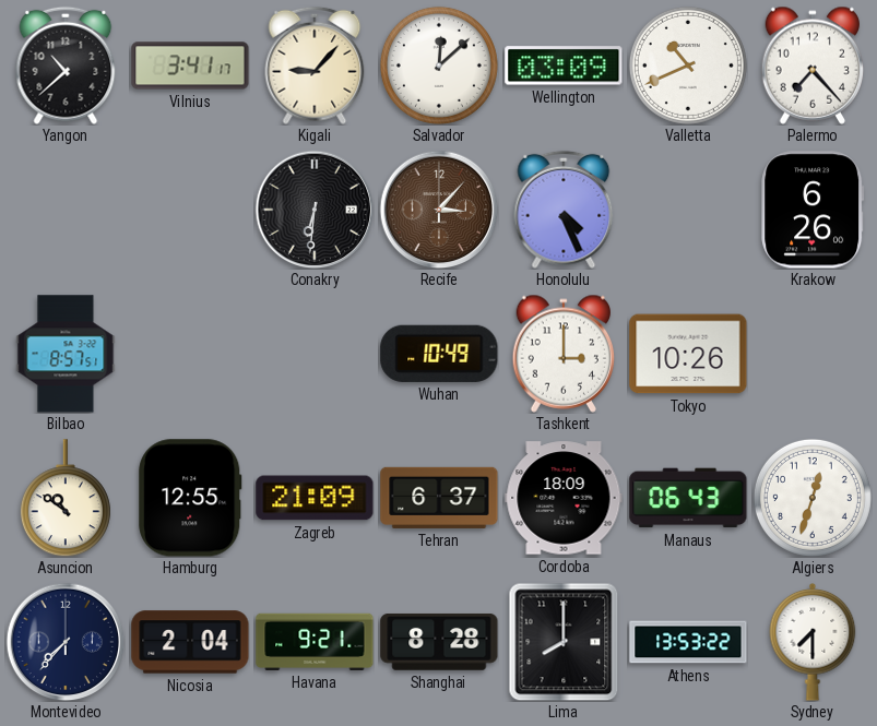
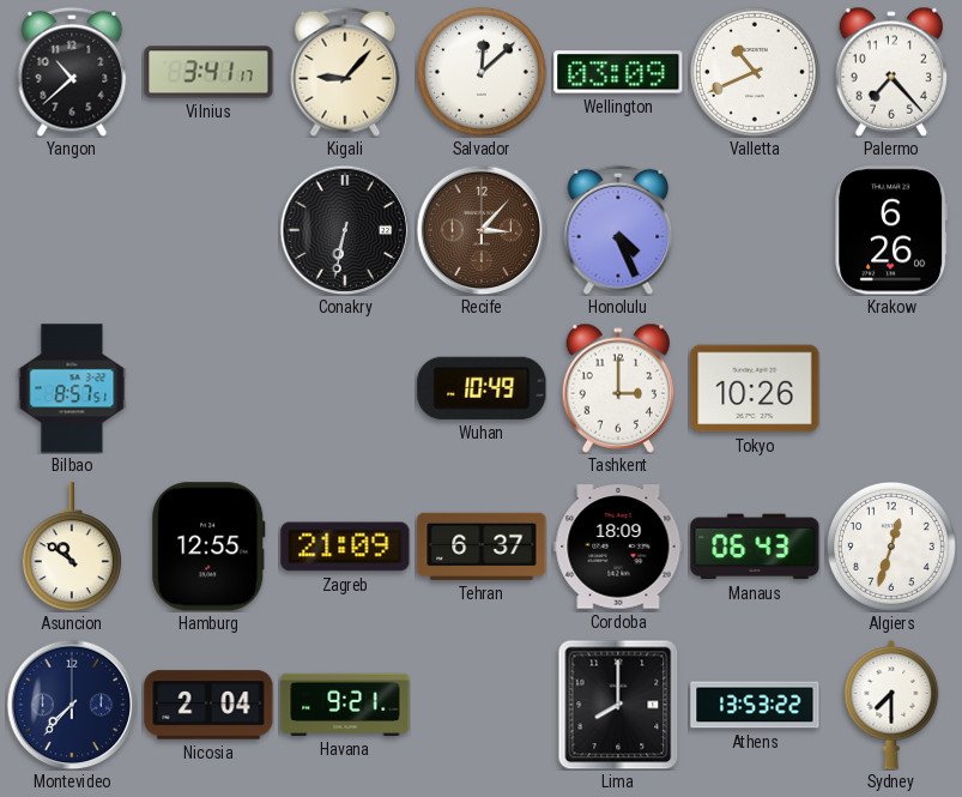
Conakry: 6:31 -> 6:32
Shanghai: 8:28 -> none
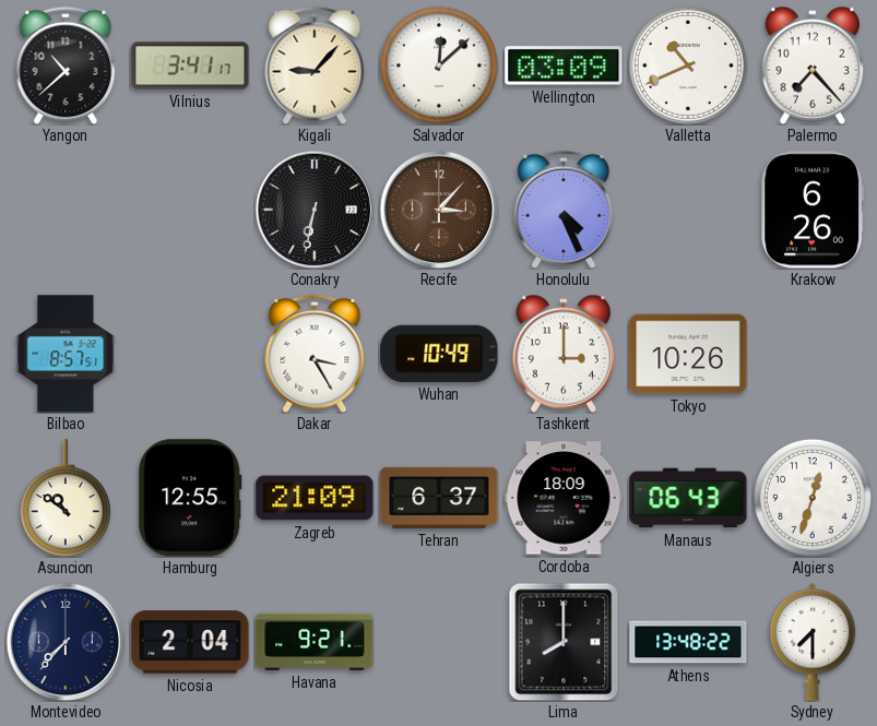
Dakar: none -> 3:25
Athens: 13:53 -> 13:48
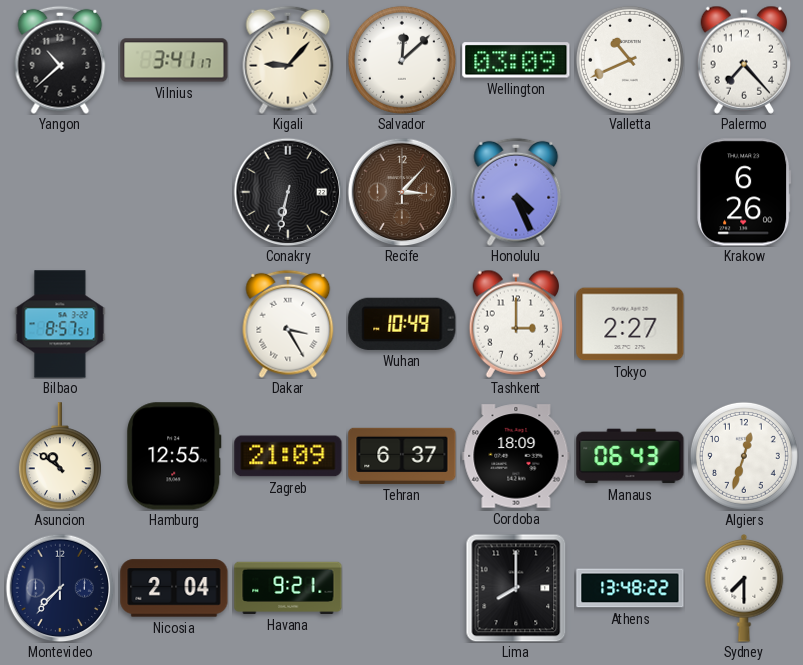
Tokyo: 10:26 -> 2:27
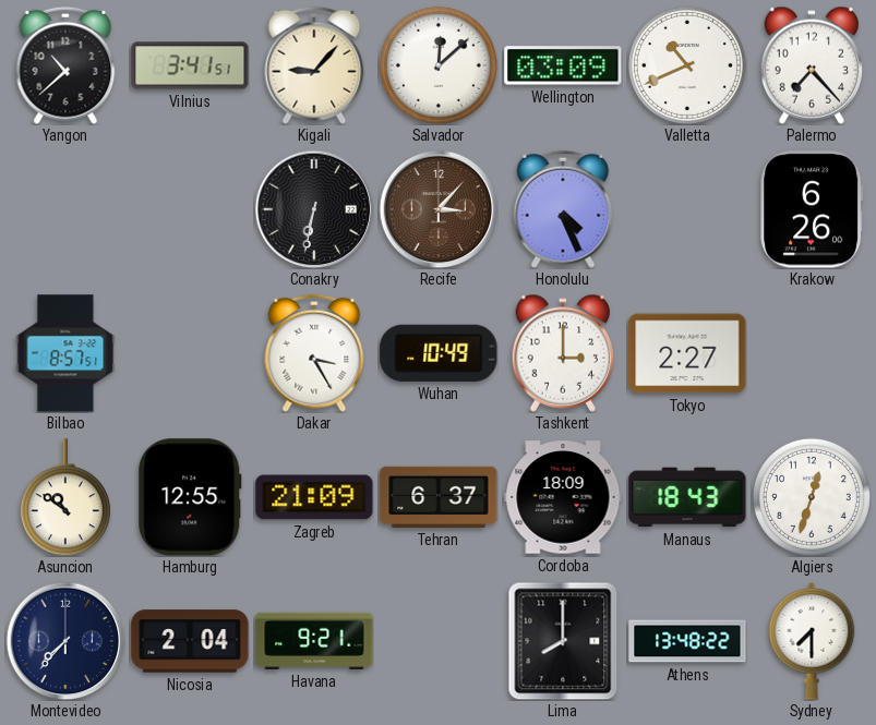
Vilnius: 3:41:17 -> 3:41:51
Manaus: 06:43 -> 18:43
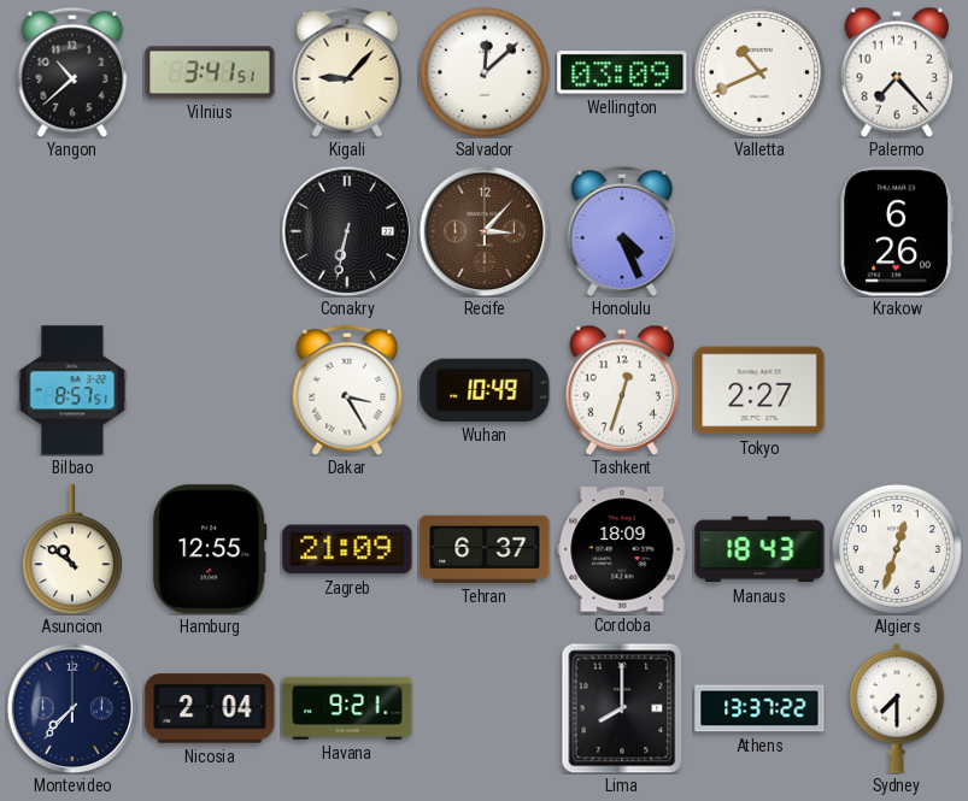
Tashkent: 3:00 -> 12:33
Athens: 13:48 -> 13:37
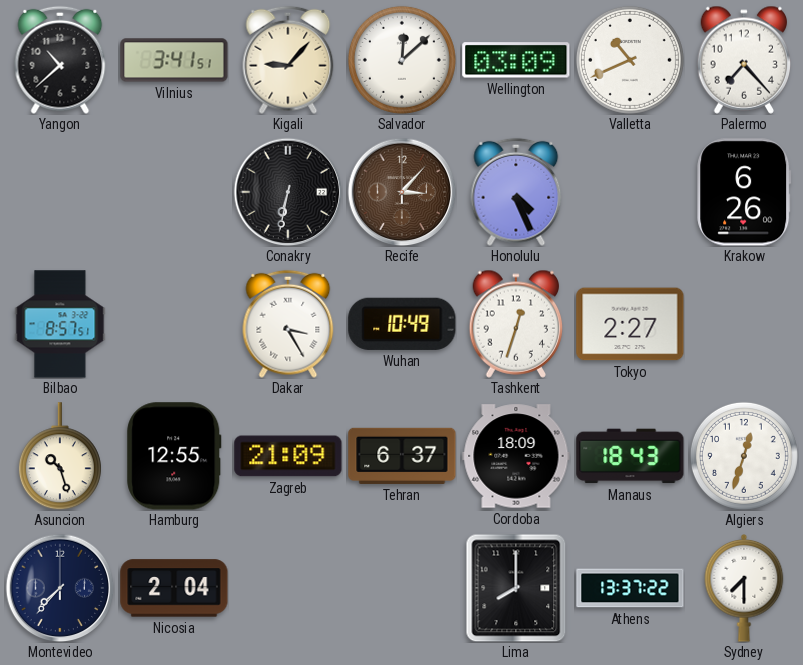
Asuncion: 10:51 -> 10:27
Havana: 9:21 -> none
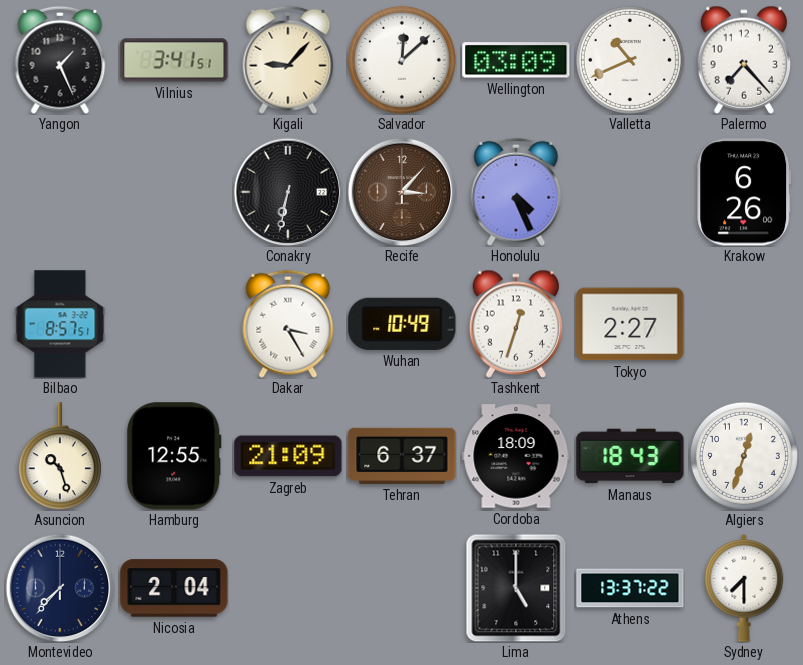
Yangon: 10:38 -> 1:26
Lima: 8:00 -> 5:00
